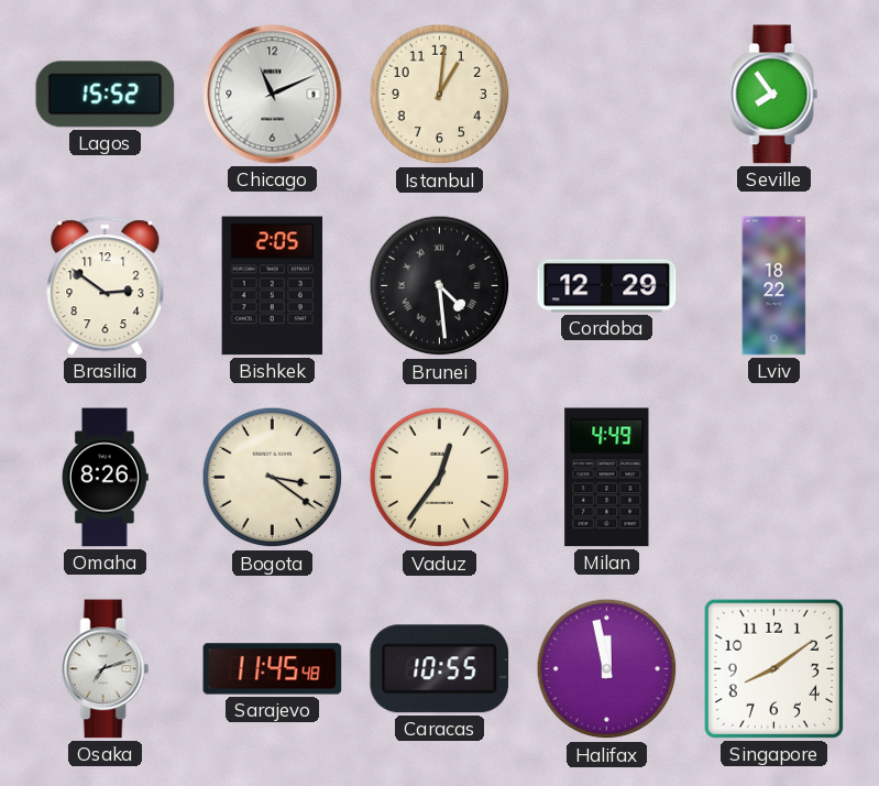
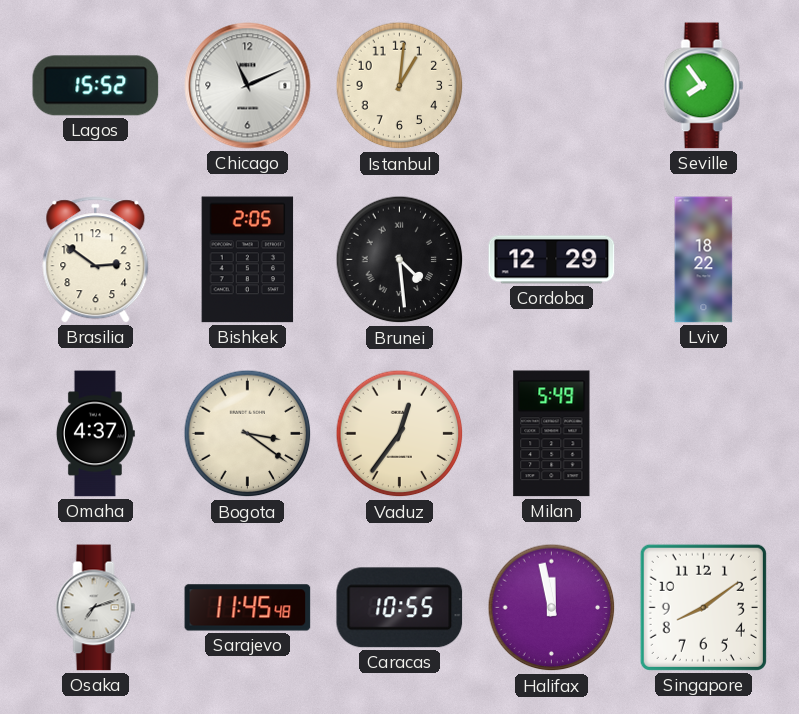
Omaha: 8:26 -> 4:37
Milan: 4:49 -> 5:49
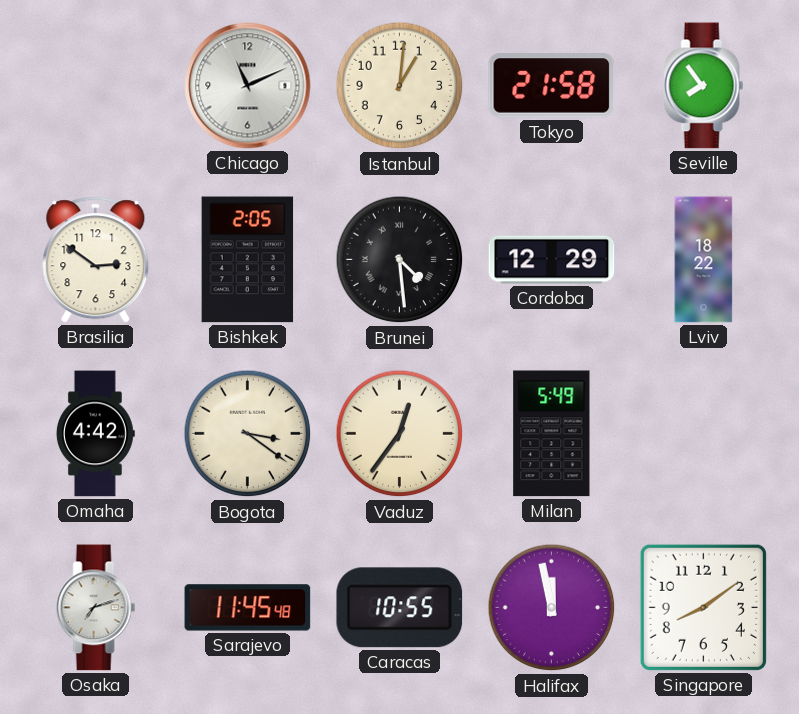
Lagos: 15:52 -> none
Tokyo: none -> 21:58
Omaha: 4:37 -> 4:42
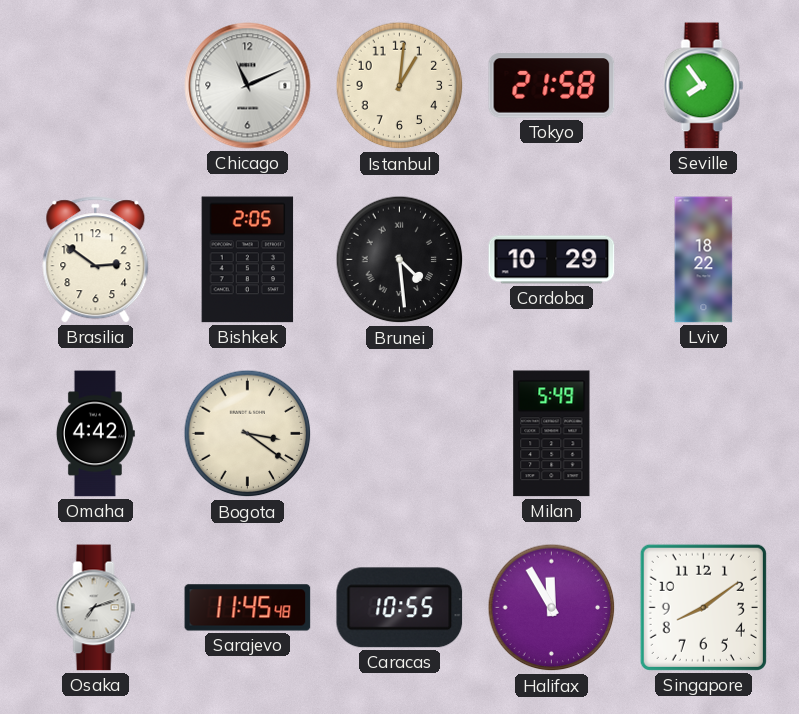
Cordoba: 12:29 -> 10:29
Vaduz: 12:36 -> none
Halifax: 11:58 -> 11:55
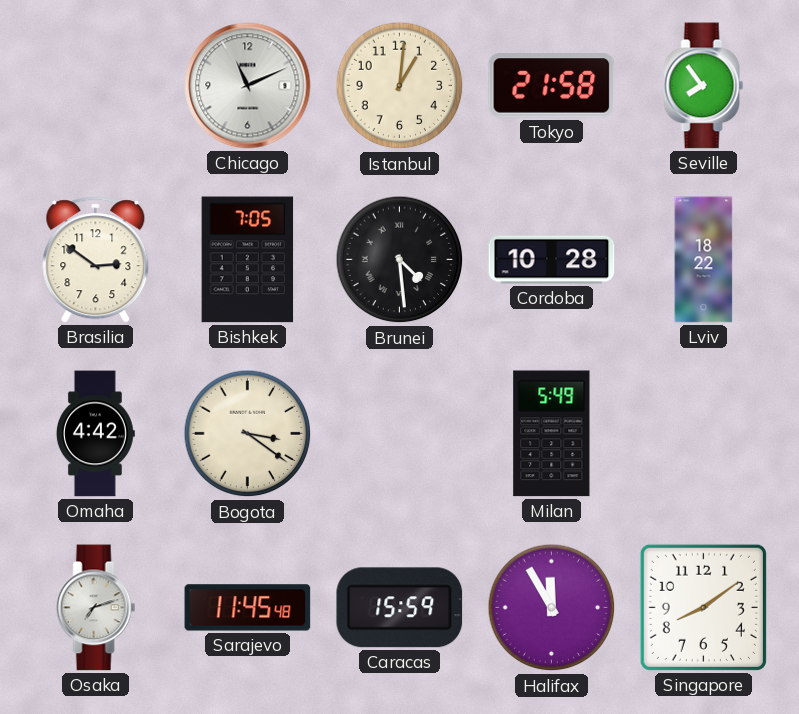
Bishkek: 2:05 -> 7:05
Cordoba: 10:29 -> 10:28
Caracas: 10:55 -> 15:59
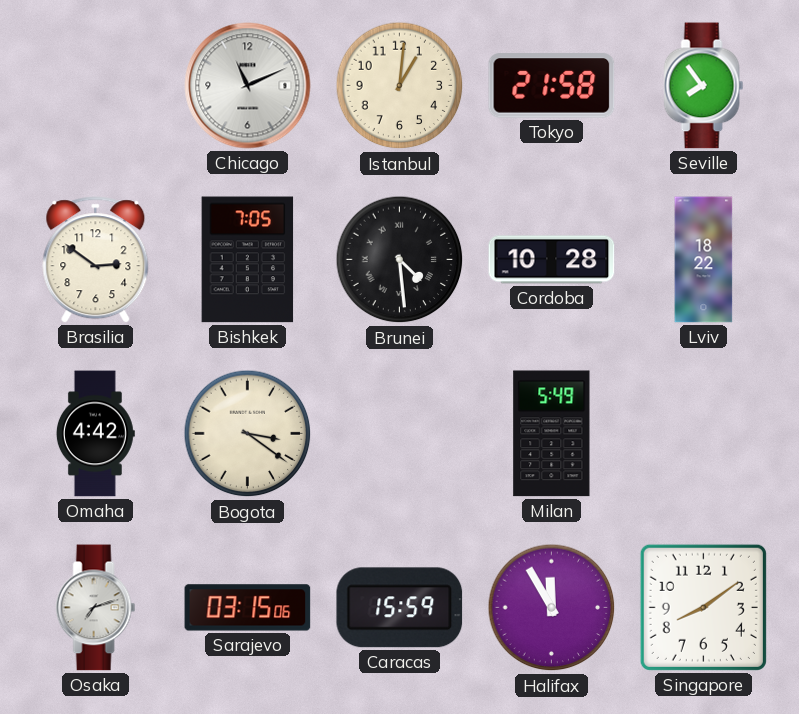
Sarajevo: 11:45 -> 03:15
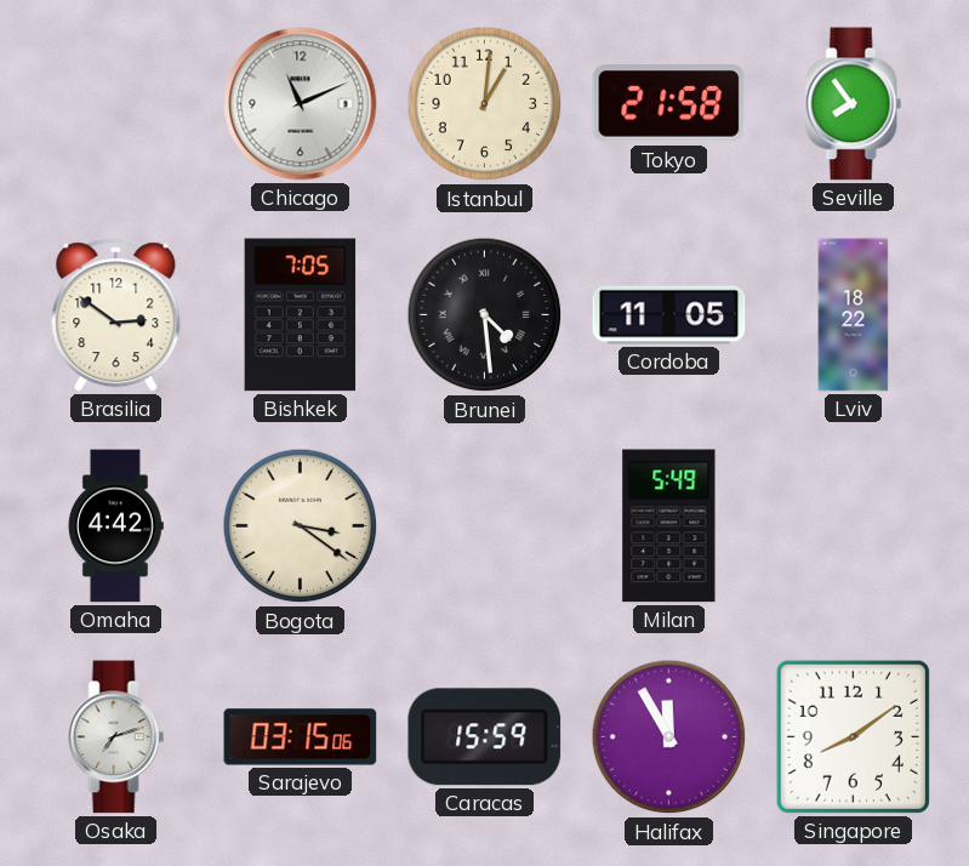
Cordoba: 10:28 -> 11:05
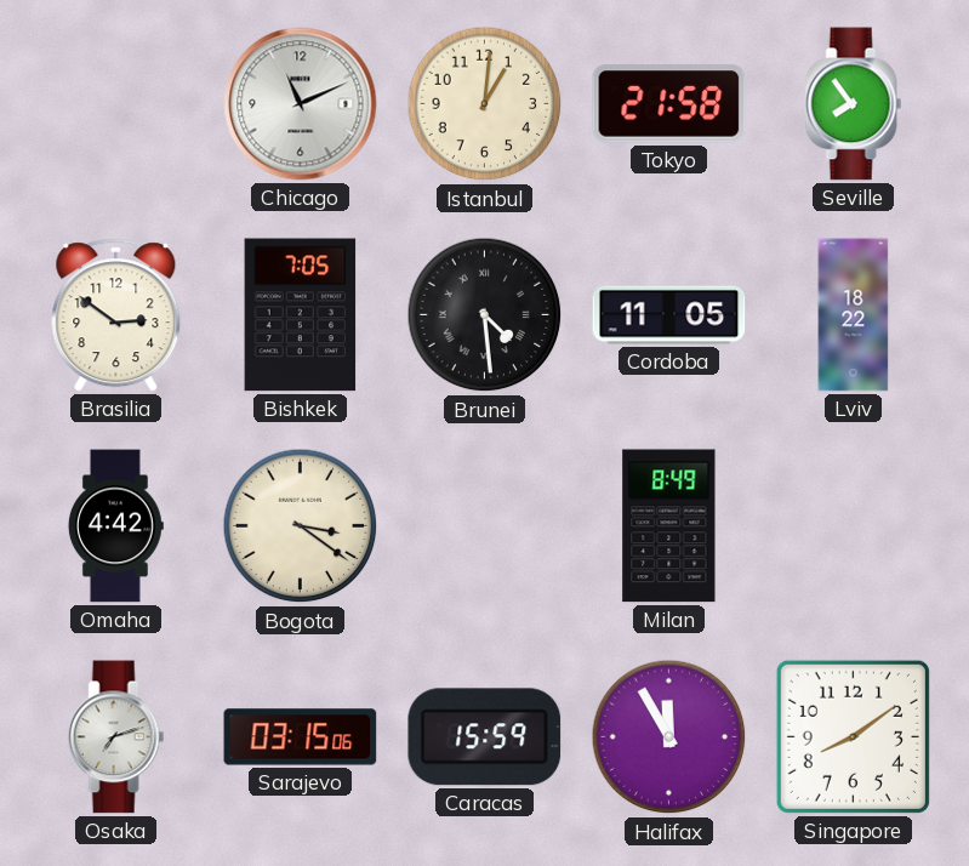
Milan: 5:49 -> 8:49
